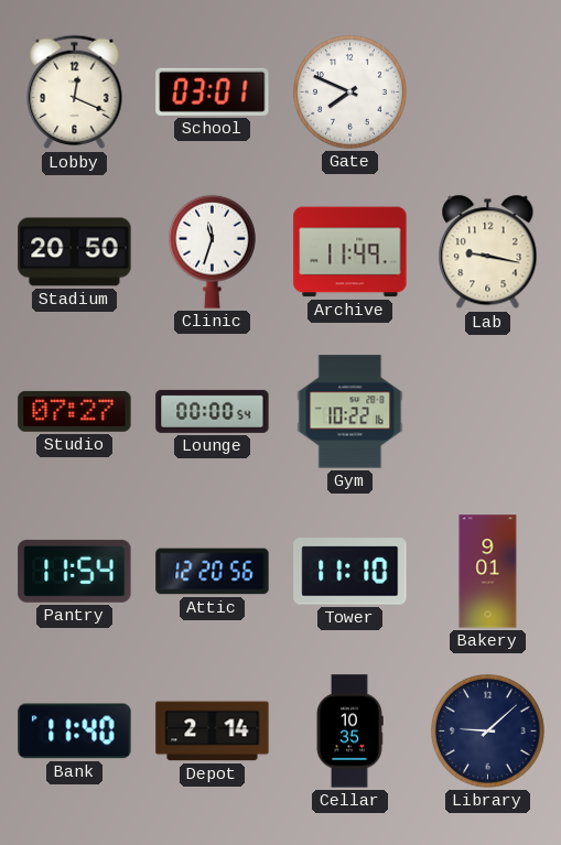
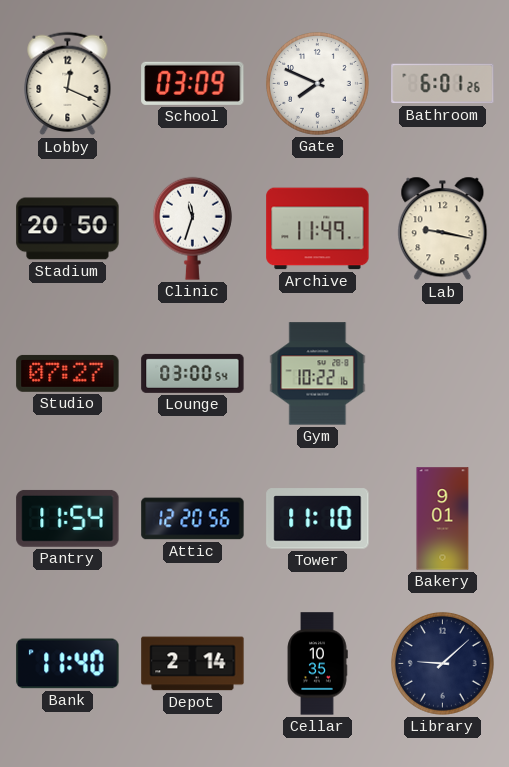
School: 03:01 -> 03:09
Bathroom: none -> 6:01
Lounge: 00:00 -> 03:00
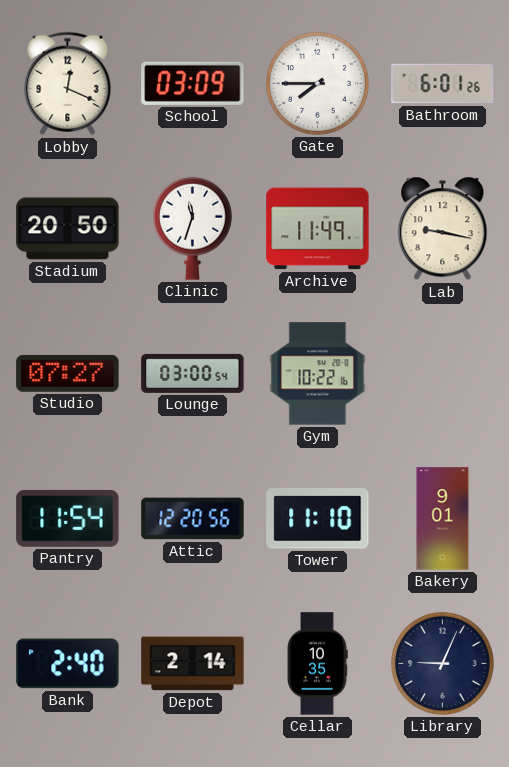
Gate: 7:49 -> 7:45
Bank: 11:40 -> 2:40
Library: 9:08 -> 9:04
